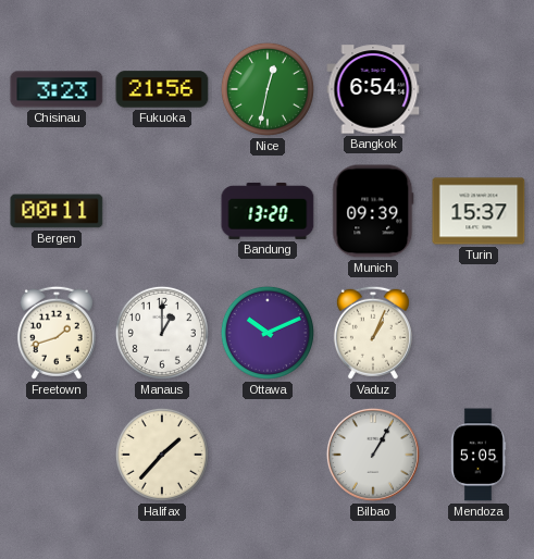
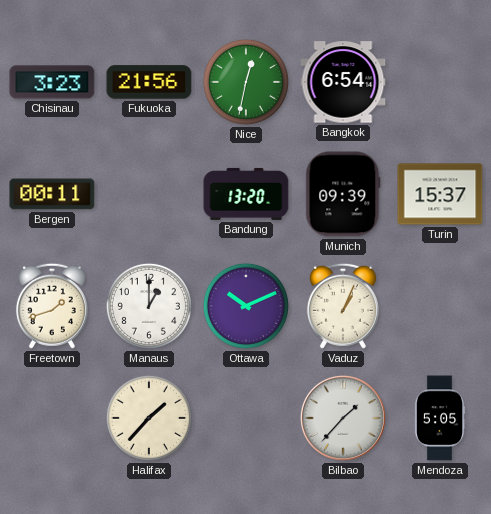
Bilbao: 1:05 -> 1:37
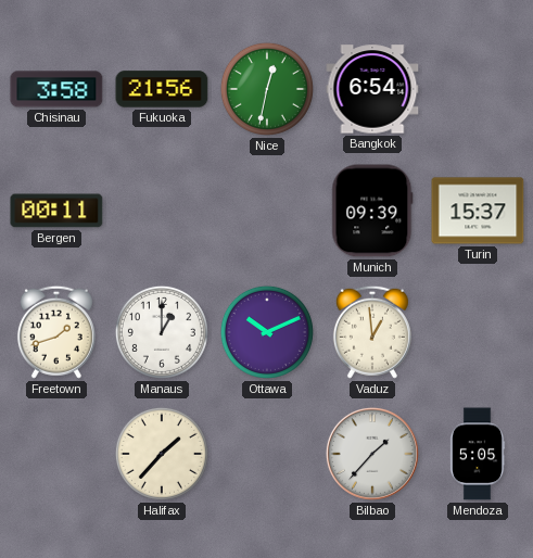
Chisinau: 3:23 -> 3:58
Bandung: 13:20 -> none
Vaduz: 1:04 -> 12:59
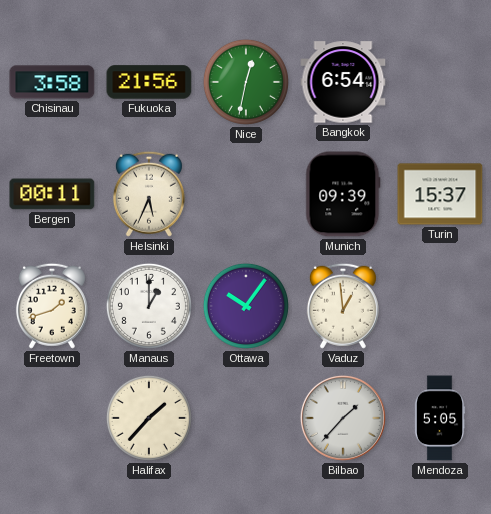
Helsinki: none -> 5:34
Ottawa: 10:11 -> 10:06
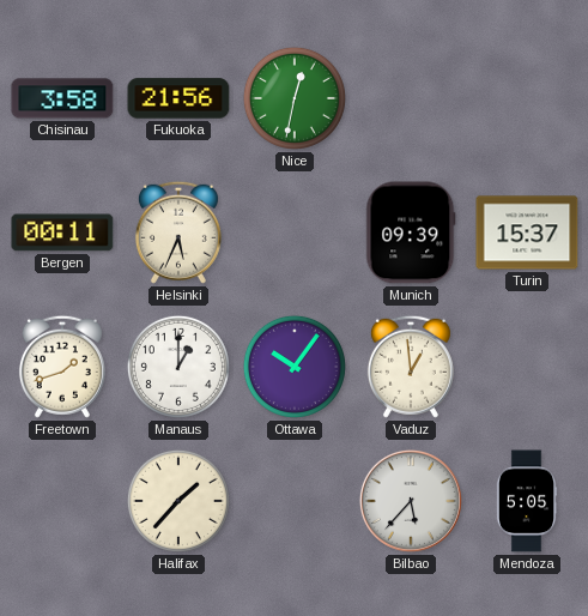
Bangkok: 6:54 -> none
Bilbao: 1:37 -> 5:37
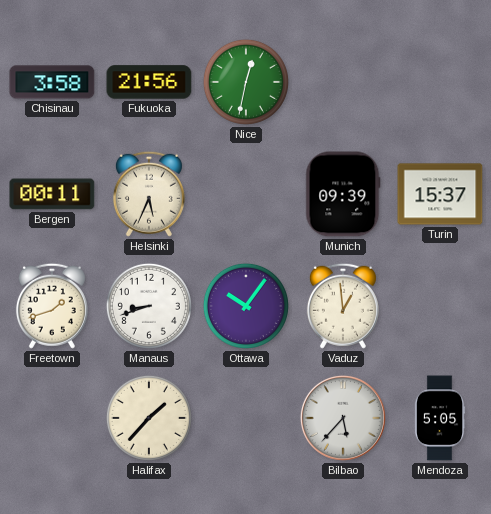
Manaus: 1:00 -> 8:42
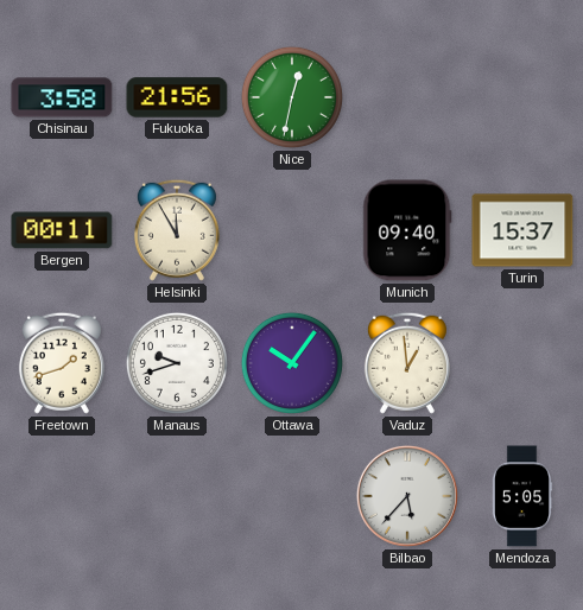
Helsinki: 5:34 -> 11:55
Munich: 09:39 -> 09:40
Manaus: 8:42 -> 9:42
Halifax: 1:37 -> none
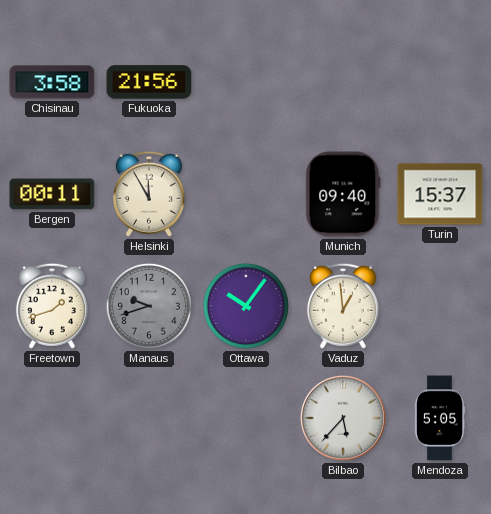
Nice: 12:32 -> none
Manaus dial: white -> grey
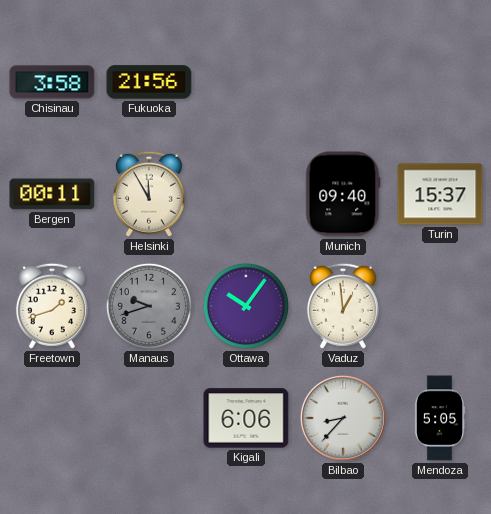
Kigali: none -> 6:06
Bilbao: 5:37 -> 8:37
